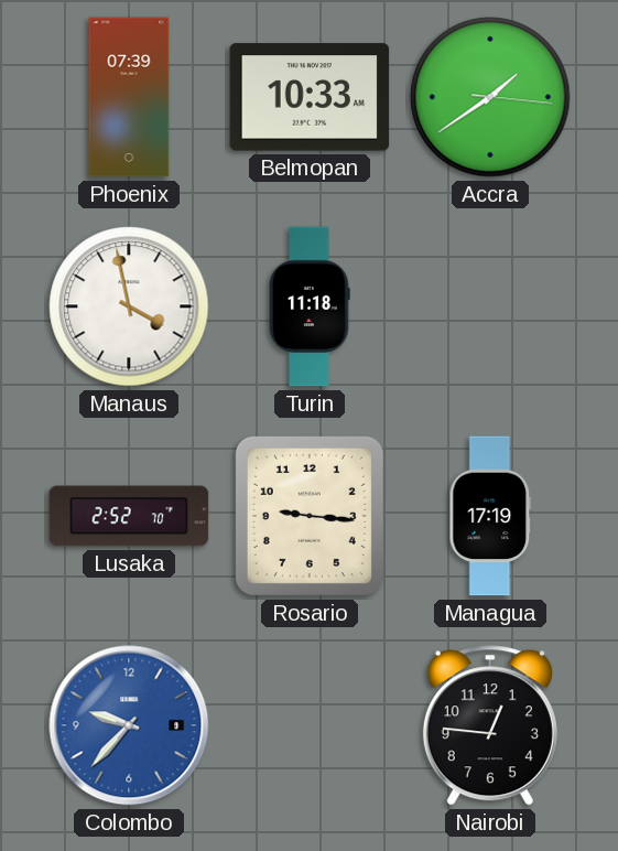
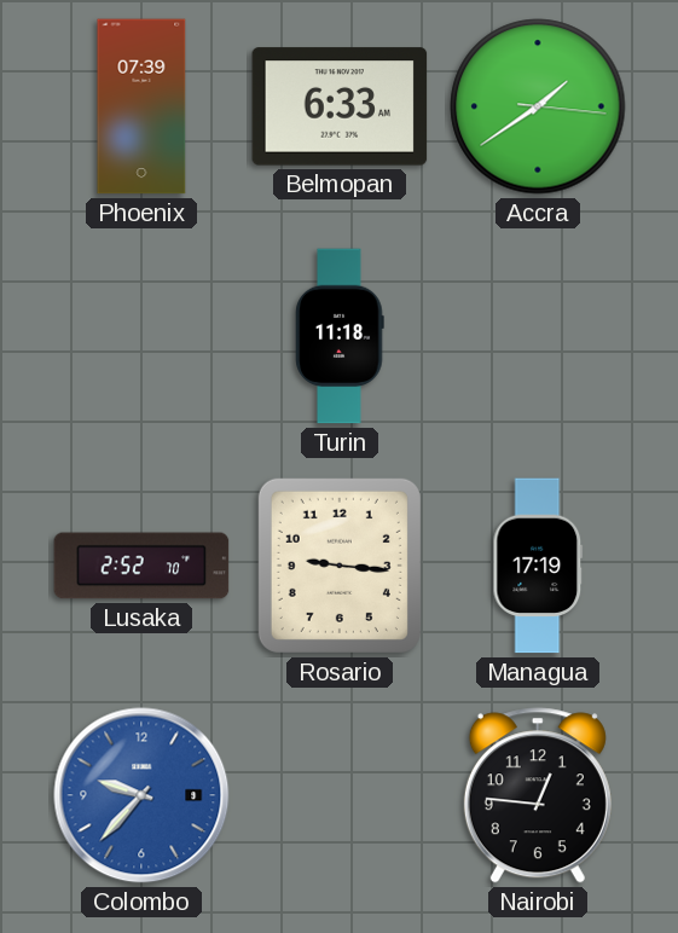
Belmopan: 10:33 -> 6:33
Manaus: 3:58 -> none
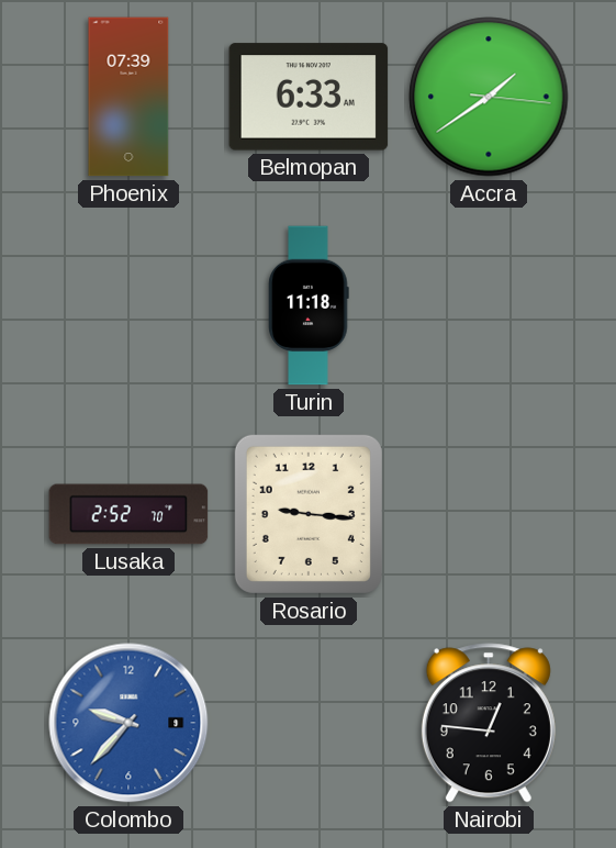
Managua: 17:19 -> none
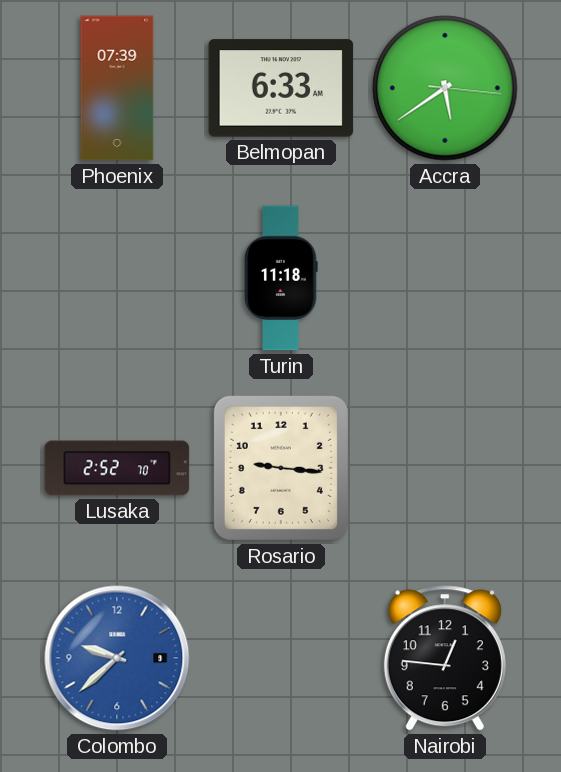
Accra: 1:39 -> 5:39
Colombo: 9:37 -> 9:38
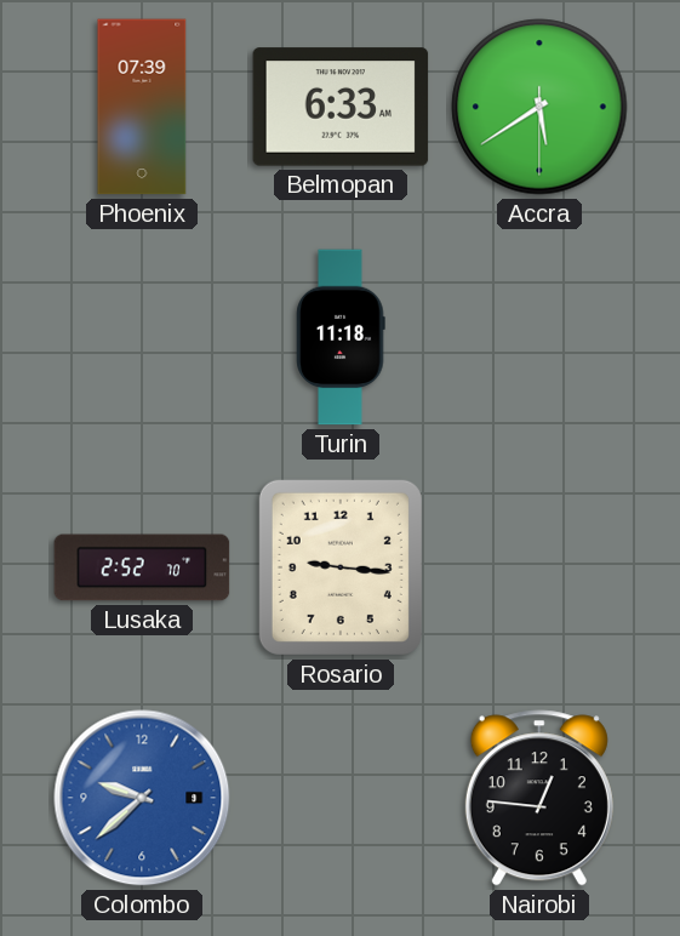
Accra: 5:39:16 -> 5:39:30
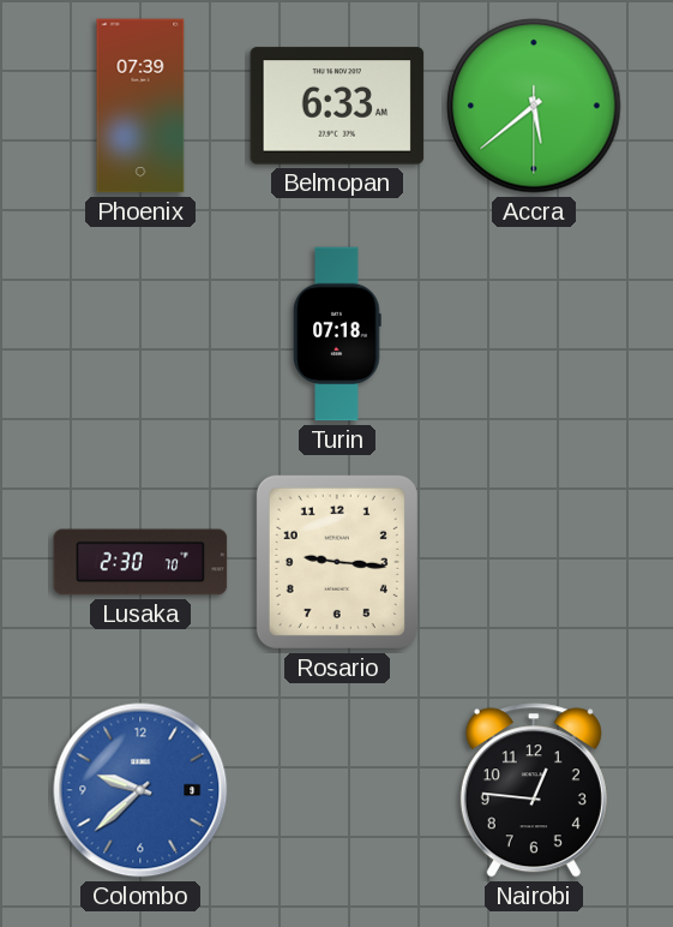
Accra: 5:39 -> 5:38
Turin: 11:18 -> 07:18
Lusaka: 2:52 -> 2:30
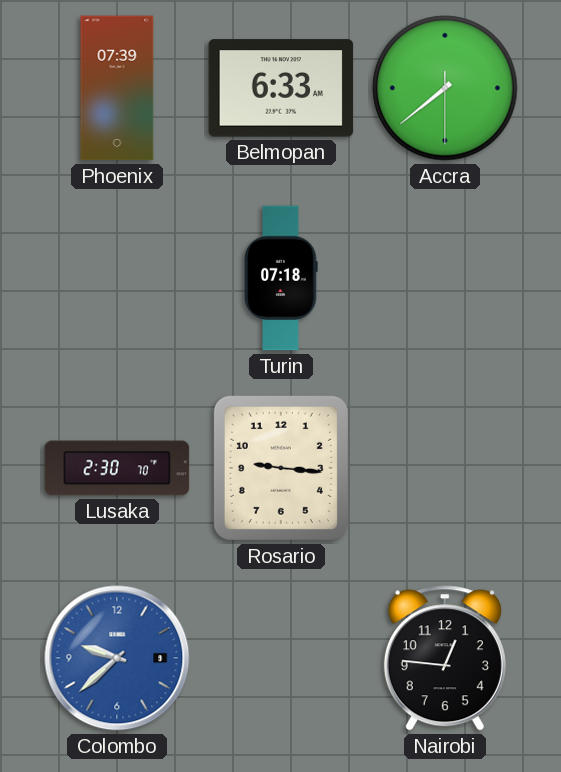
Accra: 5:38 -> 7:38
